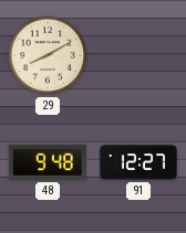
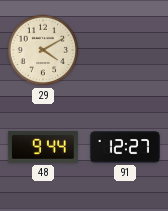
29: 8:10 -> 4:10
48: 9:48 -> 9:44
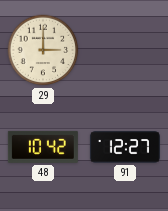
29: 4:10 -> 3:00
48: 9:44 -> 10:42
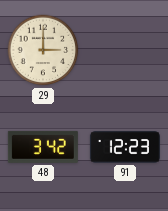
48: 10:42 -> 3:42
91: 12:27 -> 12:23
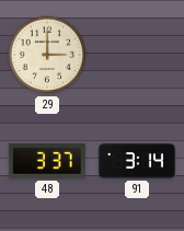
48: 3:42 -> 3:37
91: 12:23 -> 3:14
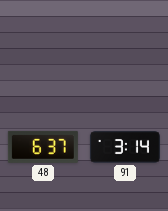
29: 3:00 -> none
48: 3:37 -> 6:37
